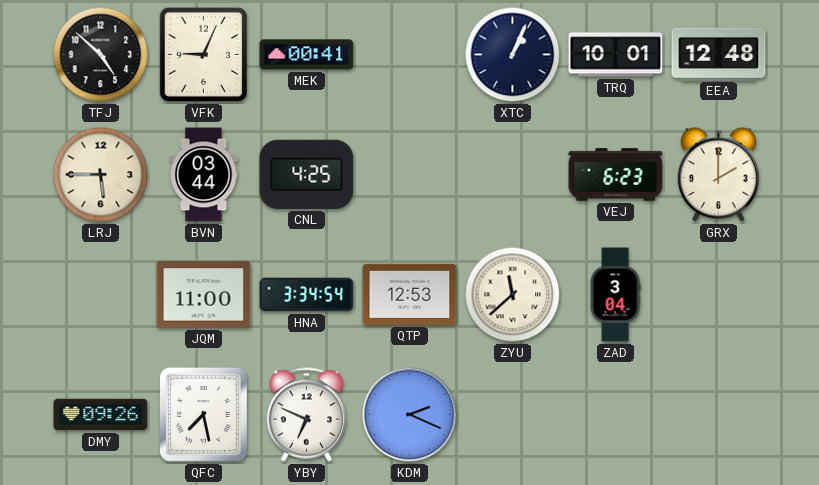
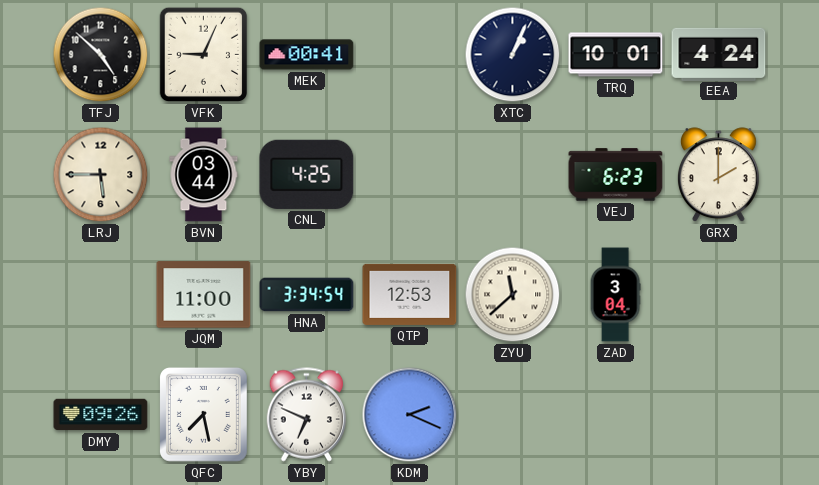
EEA: 12:48 -> 4:24
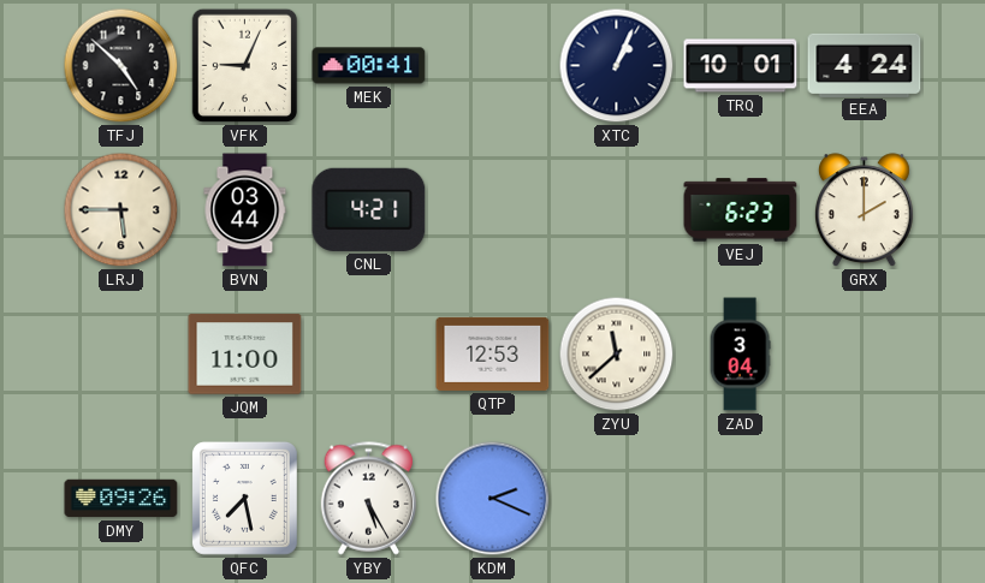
CNL: 4:25 -> 4:21
HNA: 3:34 -> none
YBY: 6:49 -> 5:25
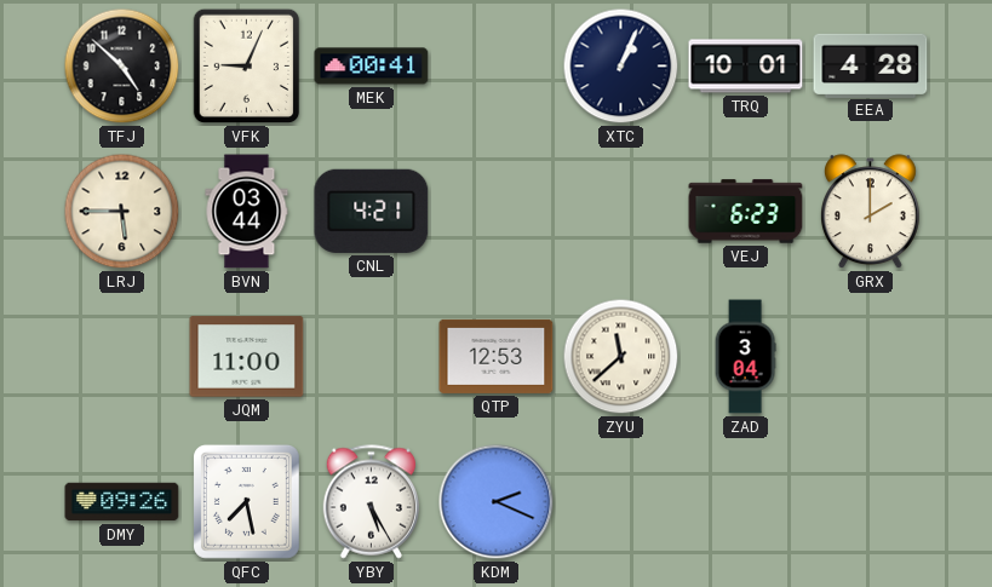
EEA: 4:24 -> 4:28
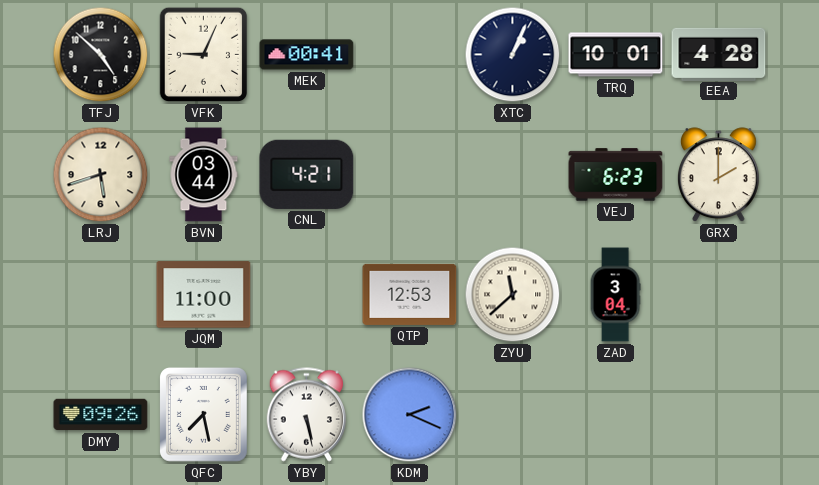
LRJ: 5:45 -> 5:42
YBY: 5:25 -> 5:28
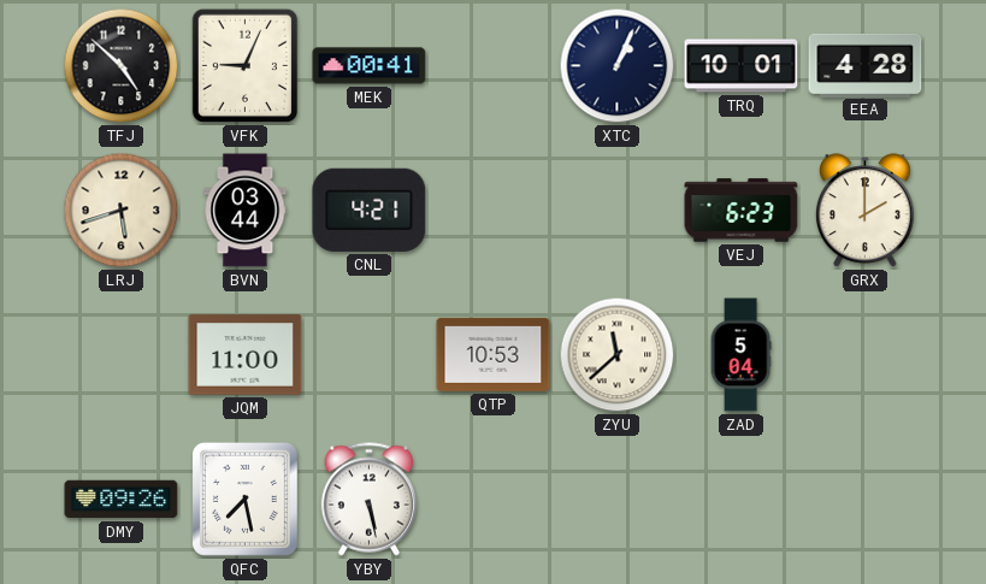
QTP: 12:53 -> 10:53
ZAD: 3:04 -> 5:04
KDM: 2:19 -> none
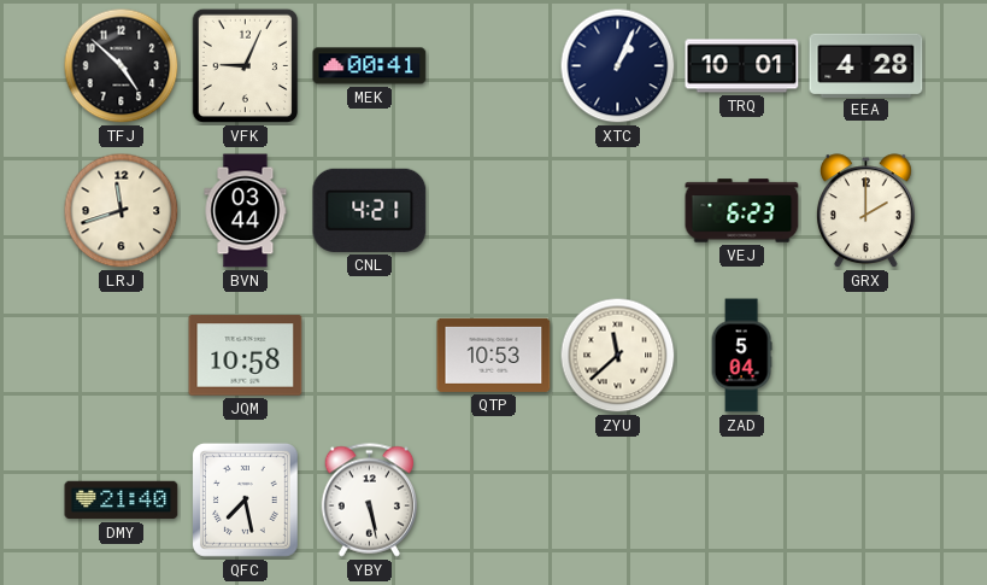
LRJ: 5:42 -> 11:42
JQM: 11:00 -> 10:58
DMY: 09:26 -> 21:40
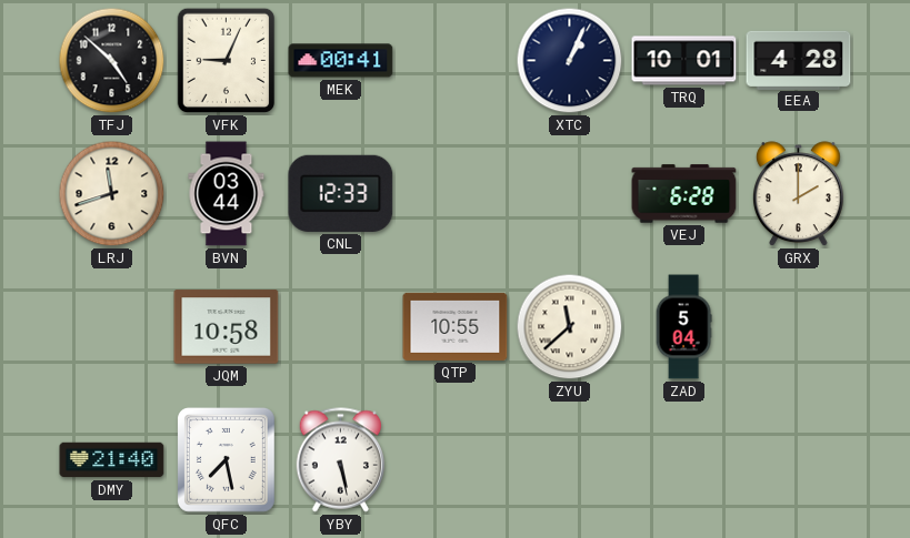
CNL: 4:21 -> 12:33
VEJ: 6:23 -> 6:28
QTP: 10:53 -> 10:55
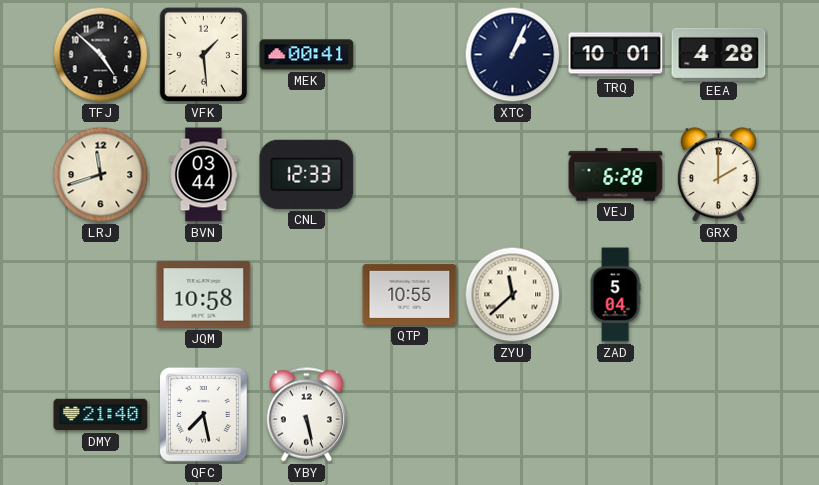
VFK: 9:04 -> 1:29
